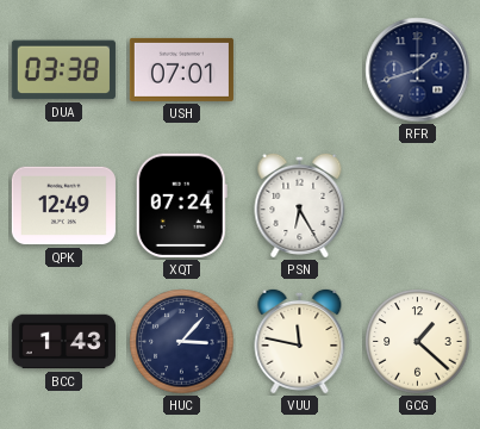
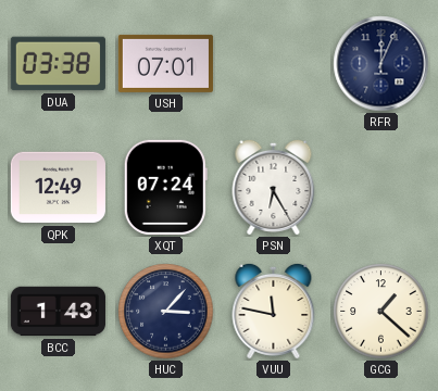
RFR: 1:42 -> 12:04
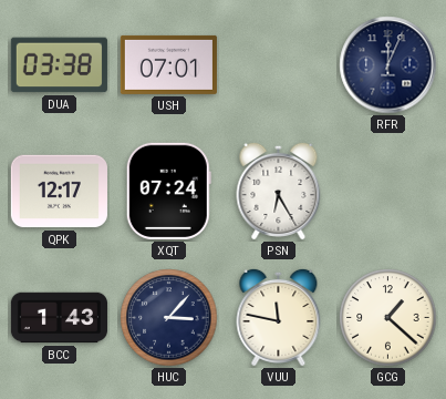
QPK: 12:49 -> 12:17
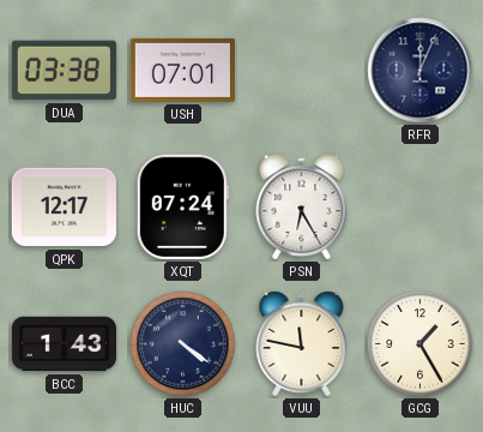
HUC: 3:07 -> 4:21
GCG: 1:22 -> 1:25
